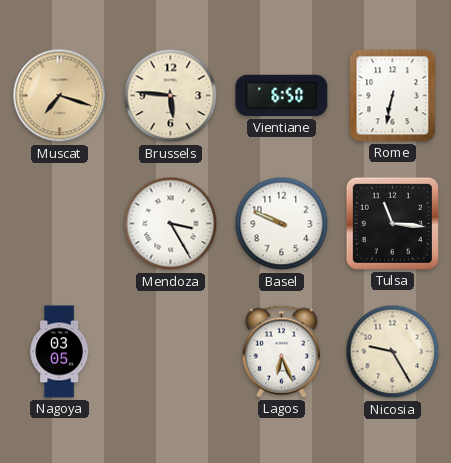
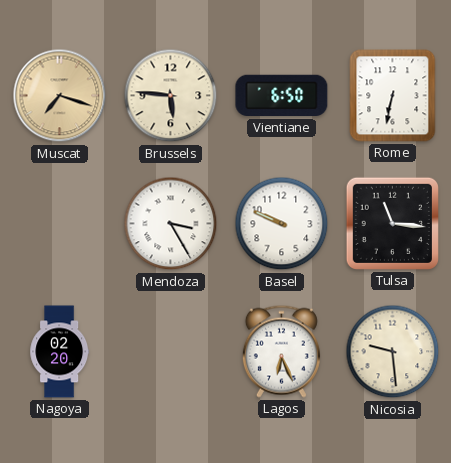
Nagoya: 03:05 -> 02:20
Nicosia: 9:25 -> 9:29
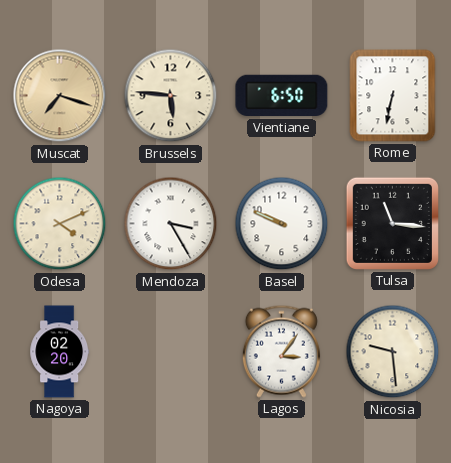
Odesa: none -> 4:11
Lagos: 6:26 -> 3:06
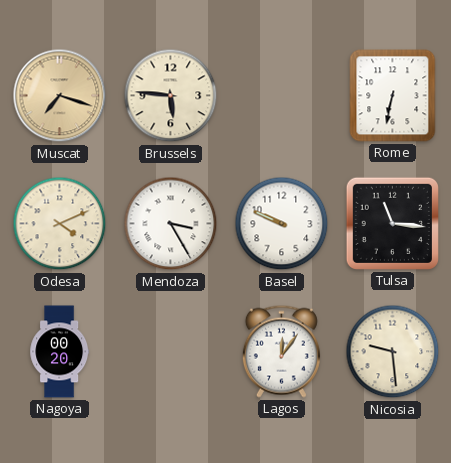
Vientiane: 6:50 -> none
Nagoya: 02:20 -> 00:20
Lagos: 3:06 -> 12:06
